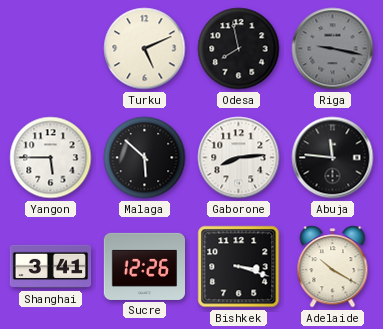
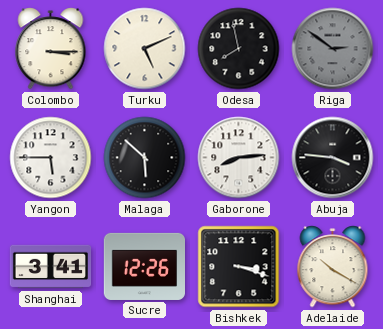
Colombo: none -> 3:15
Riga: 9:17 -> 2:51
Abuja: 11:46 -> 3:46
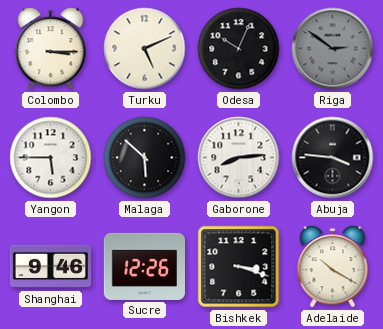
Odesa: 7:58 -> 10:04
Shanghai: 3:41 -> 9:46
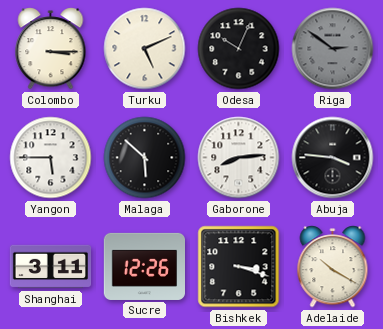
Shanghai: 9:46 -> 3:11
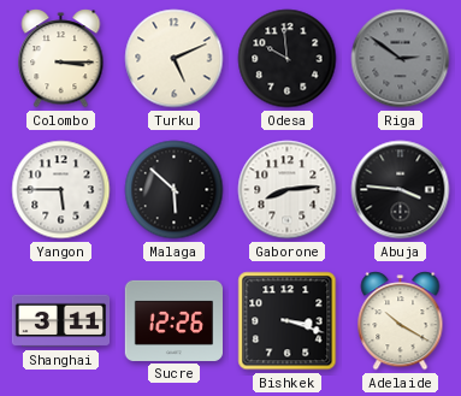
Odesa: 10:04 -> 9:59
